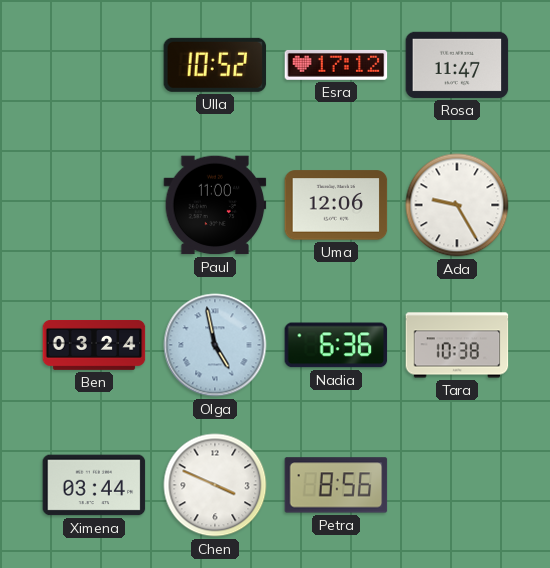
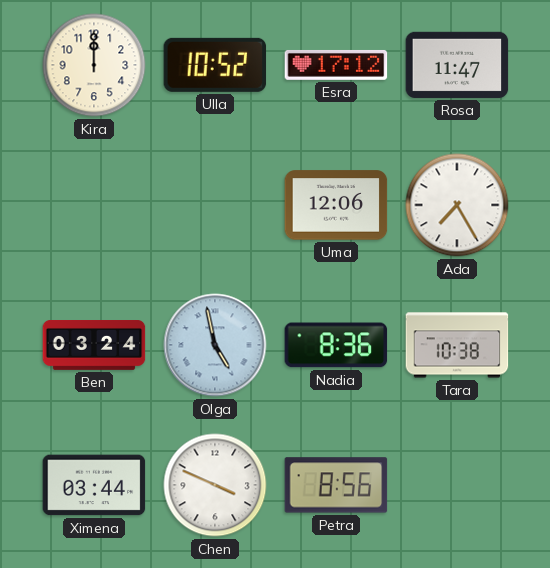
Kira: none -> 12:00
Paul: 11:00 -> none
Ada: 9:25 -> 7:25
Nadia: 6:36 -> 8:36
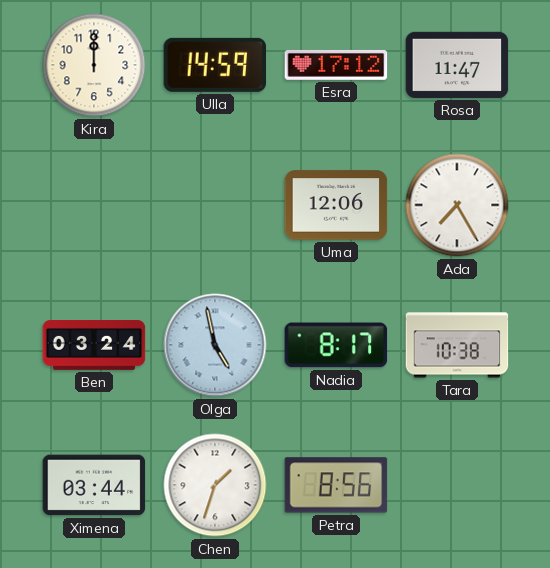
Ulla: 10:52 -> 14:59
Nadia: 8:36 -> 8:17
Chen: 3:49 -> 1:33
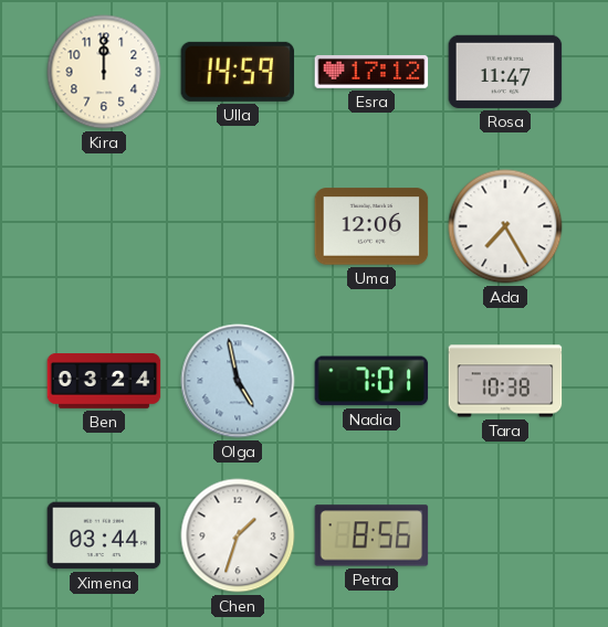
Nadia: 8:17 -> 7:01
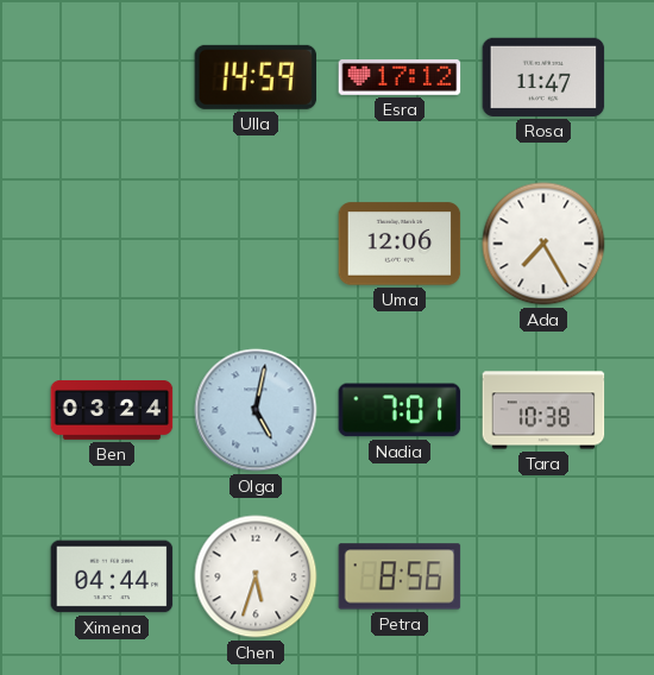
Kira: 12:00 -> none
Olga: 4:58 -> 5:02
Ximena: 03:44 -> 04:44
Chen: 1:33 -> 5:33
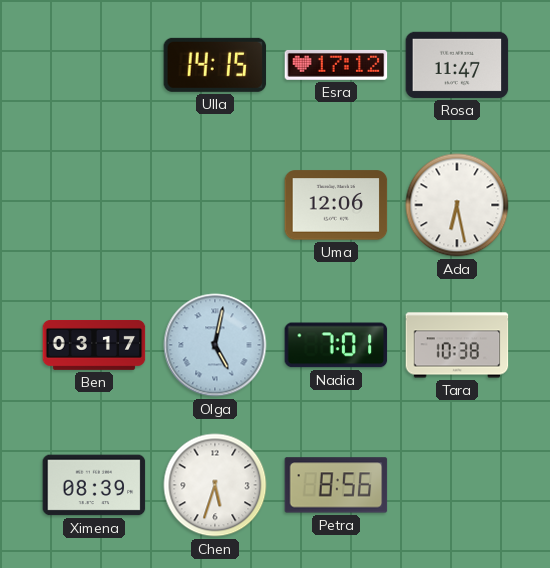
Ulla: 14:59 -> 14:15
Ada: 7:25 -> 6:28
Ben: 03:24 -> 03:17
Ximena: 04:44 -> 08:39
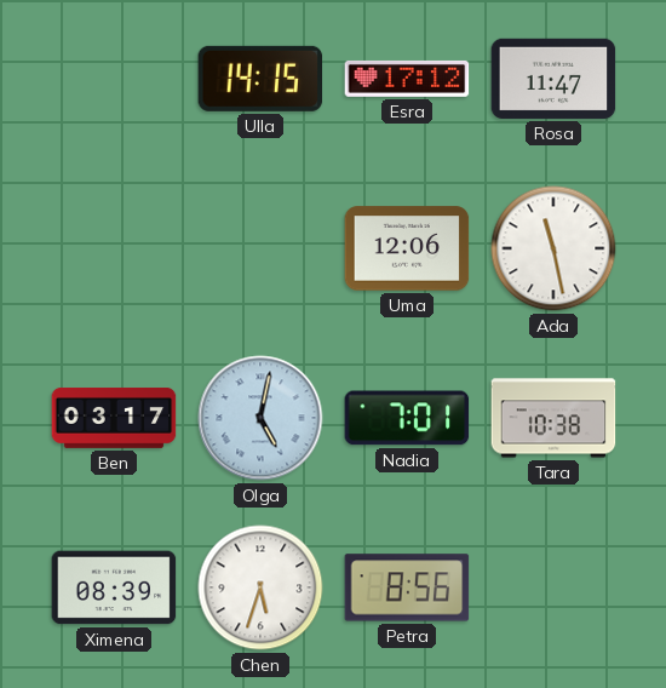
Ada: 6:28 -> 11:28
